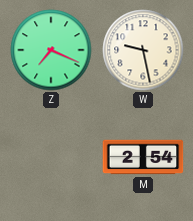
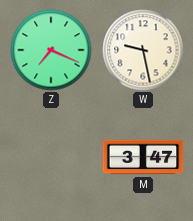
M: 2:54 -> 3:47
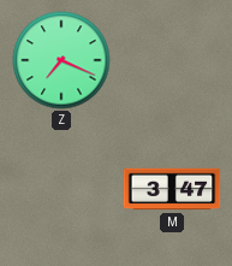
W: 9:28 -> none
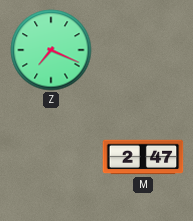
M: 3:47 -> 2:47
